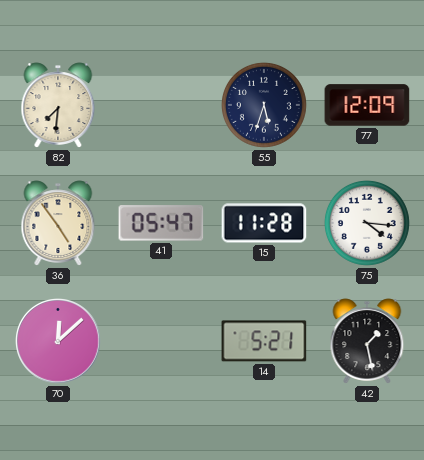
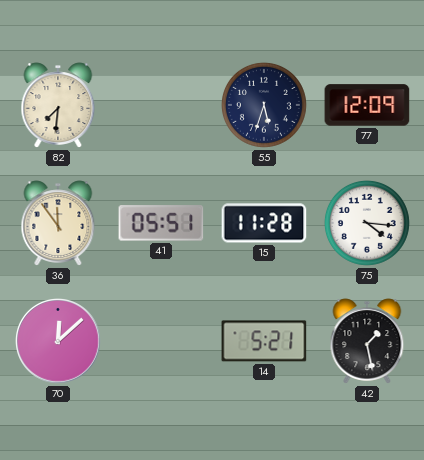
36: 4:54 -> 11:54
41: 05:47 -> 05:51
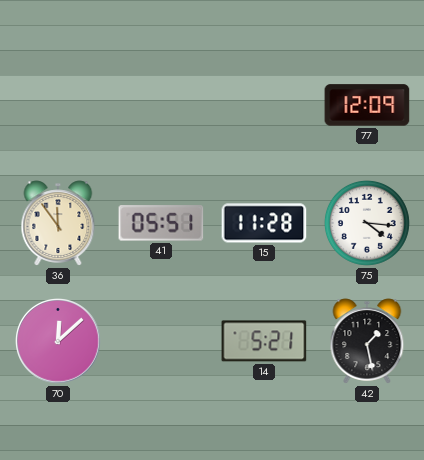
82: 7:31 -> none
55: 5:33 -> none
